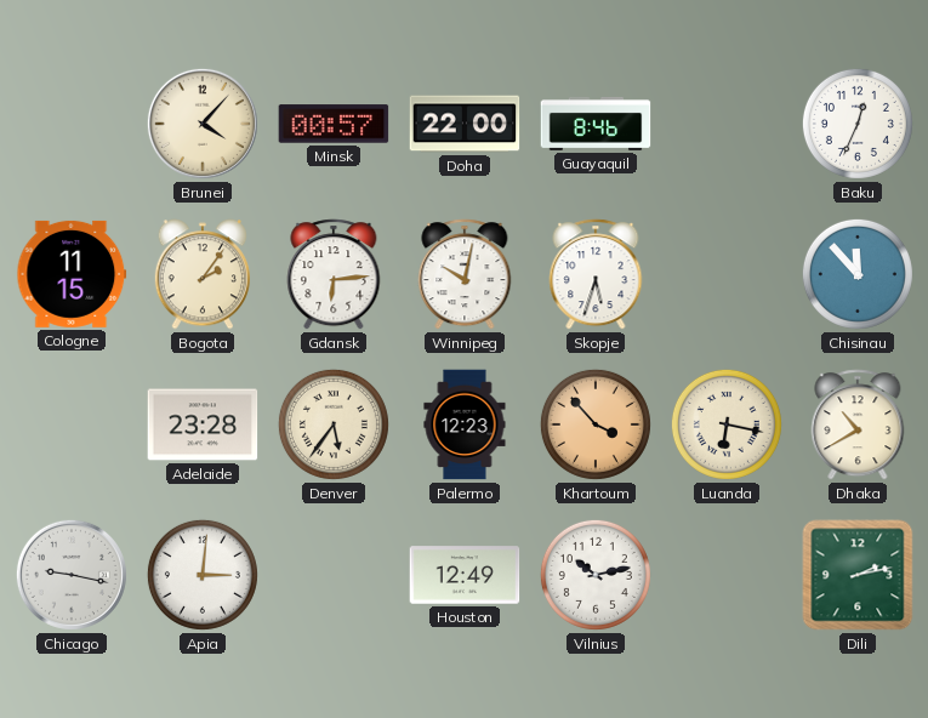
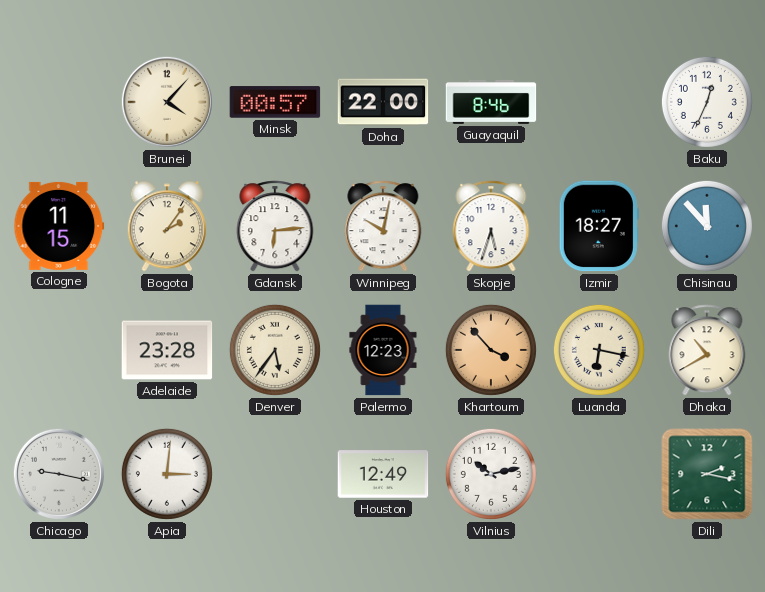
Izmir: none -> 18:27
Dili: 2:13 -> 2:17
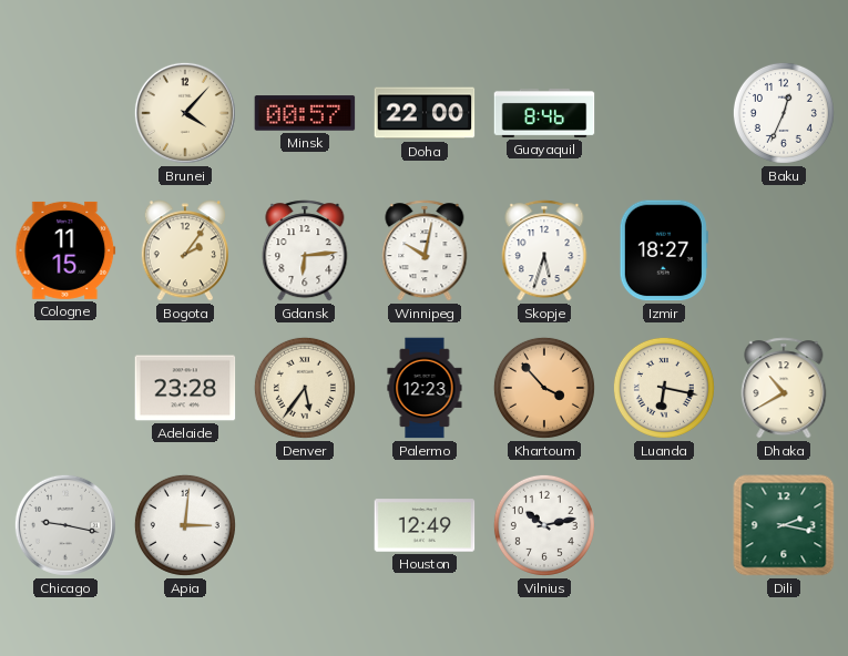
Chisinau: 11:53 -> none
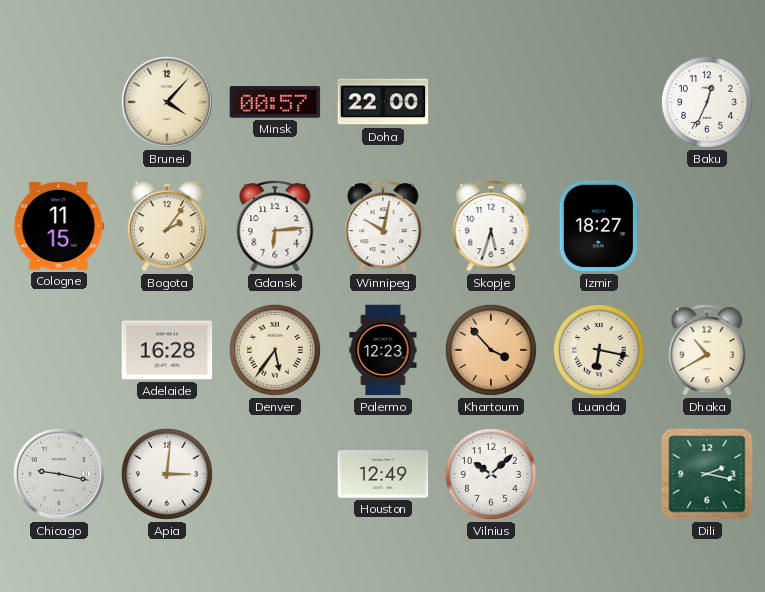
Guayaquil: 8:46 -> none
Adelaide: 23:28 -> 16:28
Vilnius: 10:13 -> 10:08
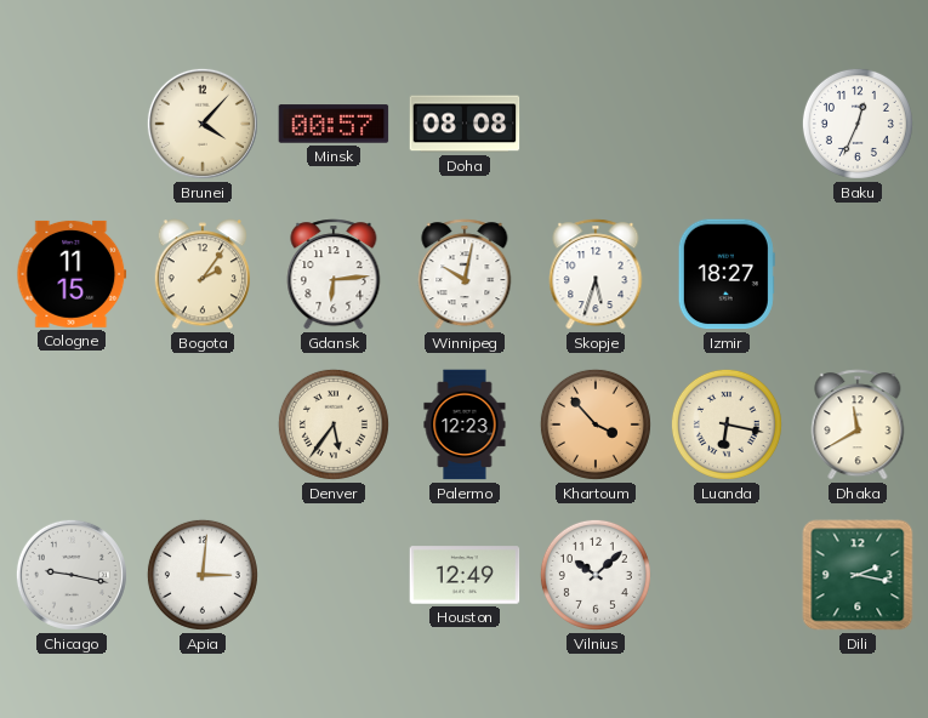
Doha: 22:00 -> 08:08
Adelaide: 16:28 -> none
Dhaka: 10:40 -> 11:40
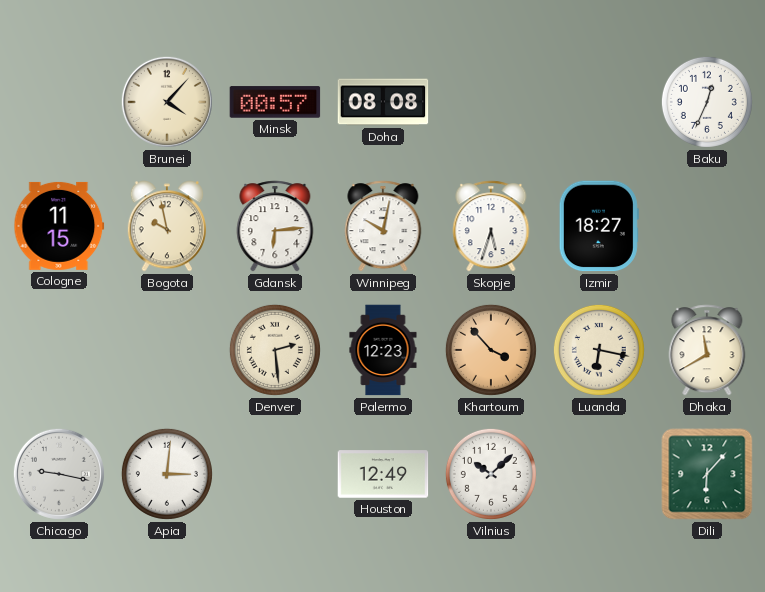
Bogota: 2:06 -> 9:58
Denver: 5:36 -> 2:29
Dili: 2:17 -> 6:07
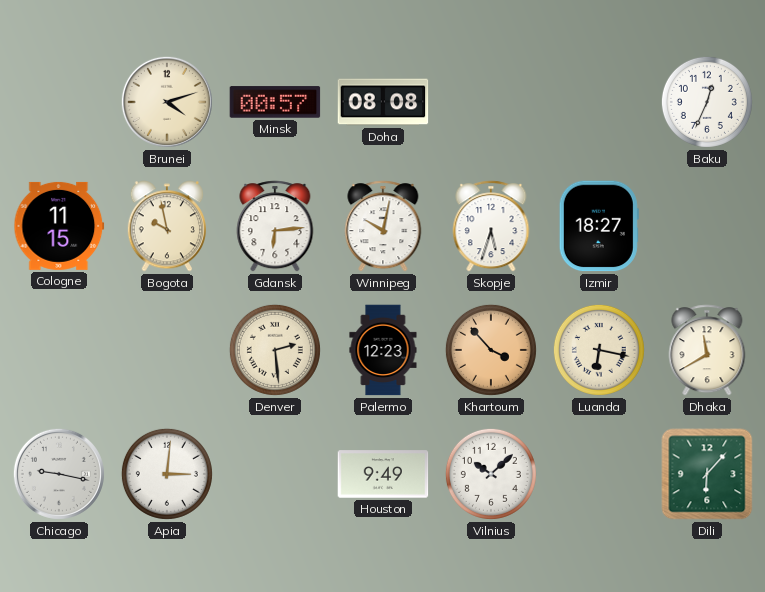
Brunei: 4:07 -> 4:12
Houston: 12:49 -> 9:49
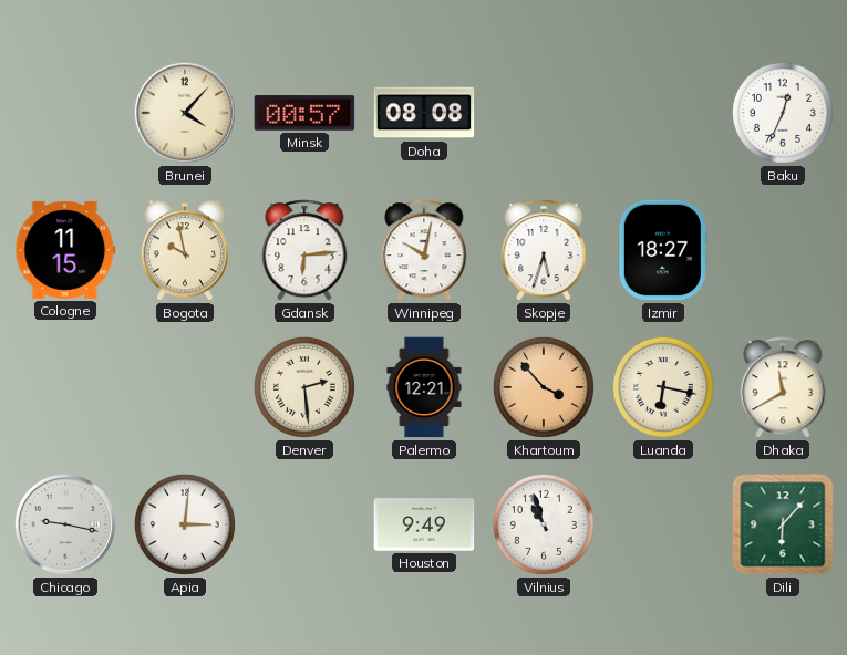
Brunei: 4:12 -> 4:07
Palermo: 12:23 -> 12:21
Vilnius: 10:08 -> 10:57
